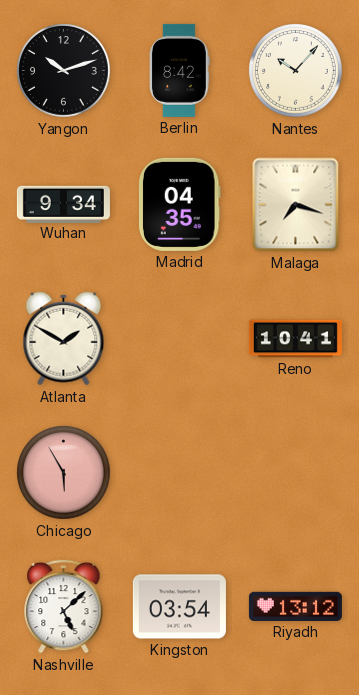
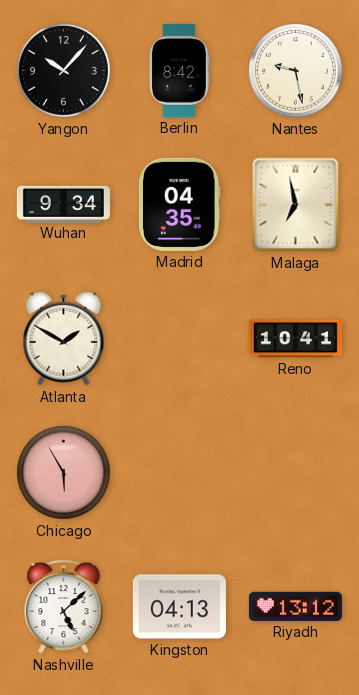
Yangon: 10:12 -> 10:07
Nantes: 10:07 -> 9:28
Malaga: 7:18 -> 6:58
Kingston: 03:54 -> 04:13
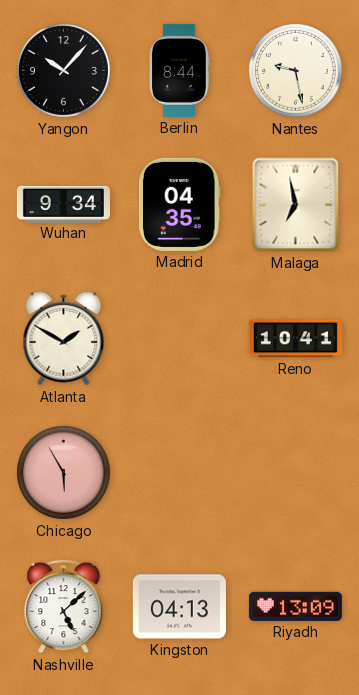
Berlin: 8:42 -> 8:44
Riyadh: 13:12 -> 13:09
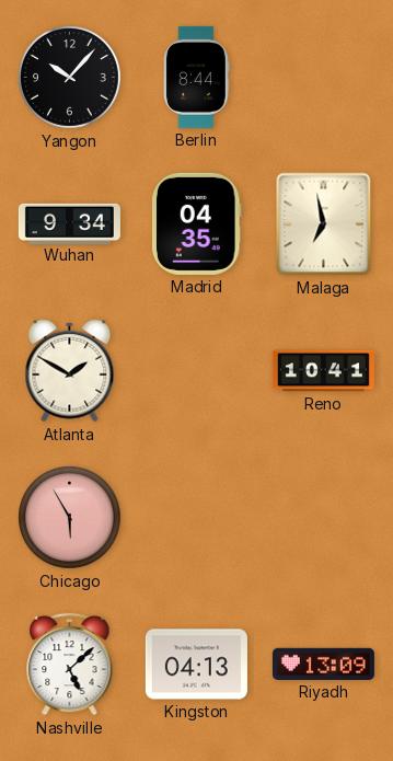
Nantes: 9:28 -> none
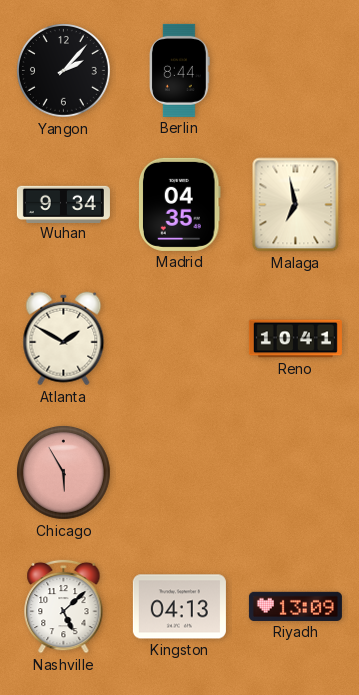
Yangon: 10:07 -> 2:07
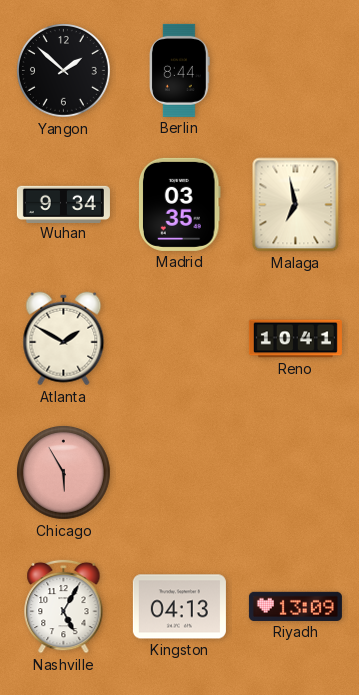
Yangon: 2:07 -> 1:52
Madrid: 04:35 -> 03:35
Nashville: 5:08 -> 5:05
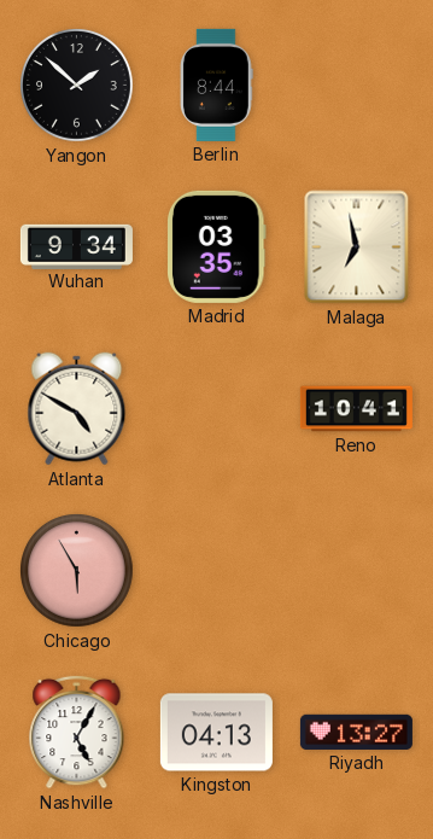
Atlanta: 1:50 -> 4:50
Riyadh: 13:09 -> 13:27
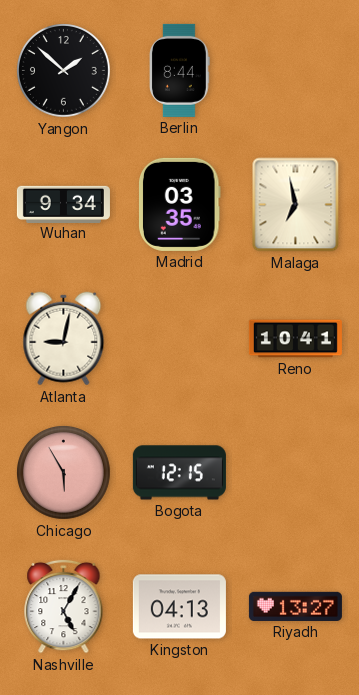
Atlanta: 4:50 -> 9:02
Bogota: none -> 12:15
